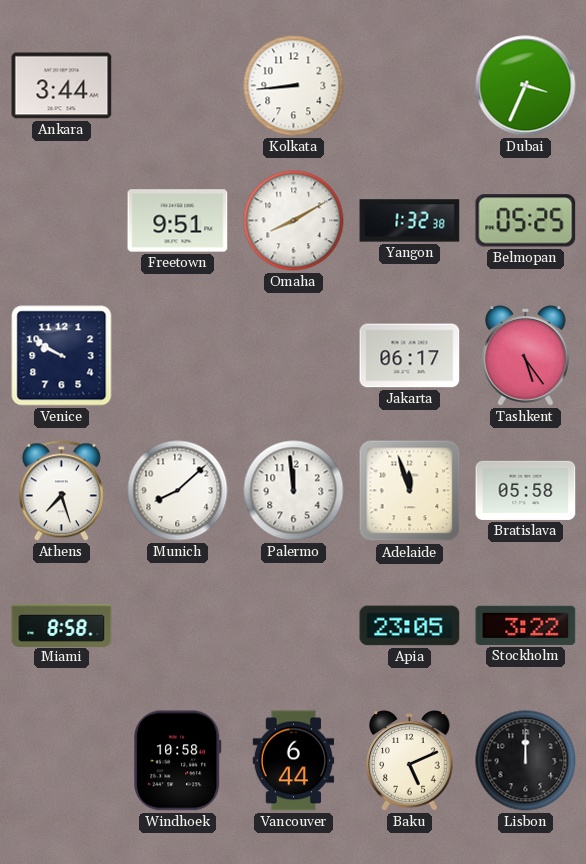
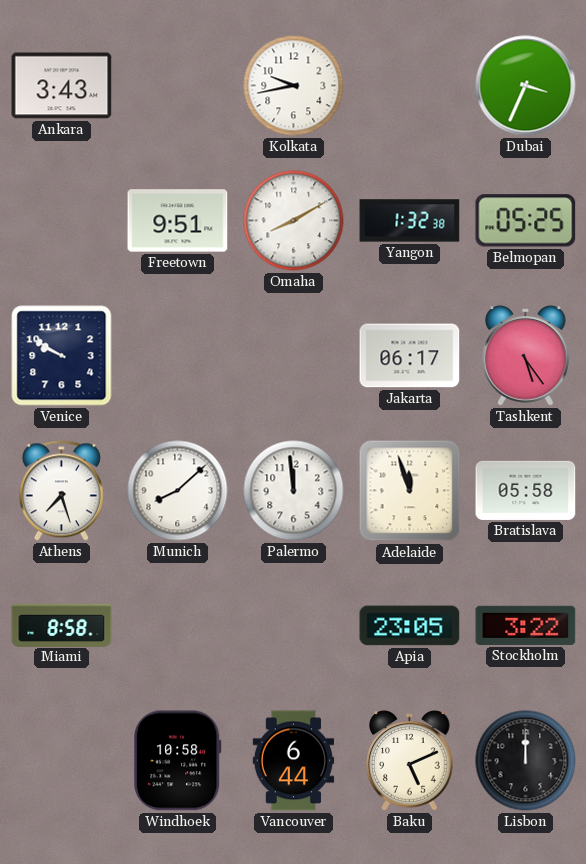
Ankara: 3:44 -> 3:43
Kolkata: 8:44 -> 9:43
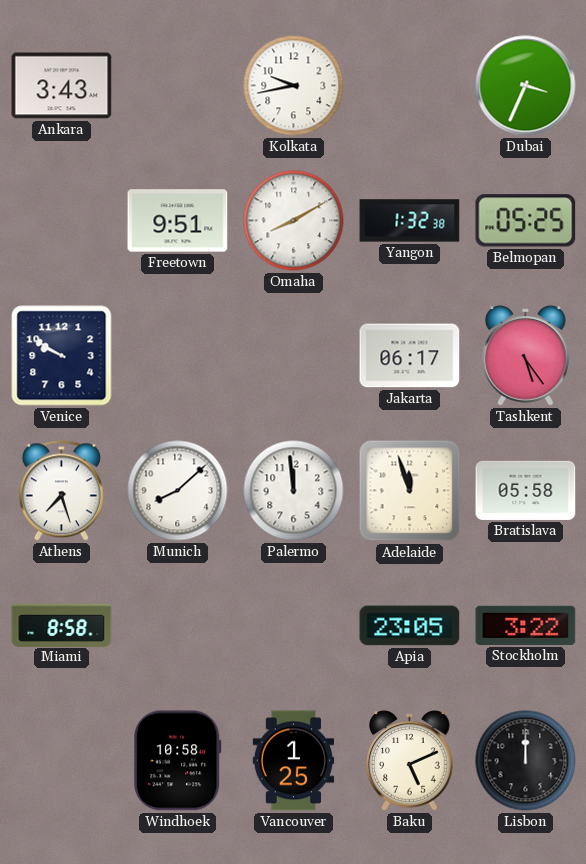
Vancouver: 6:44 -> 1:25
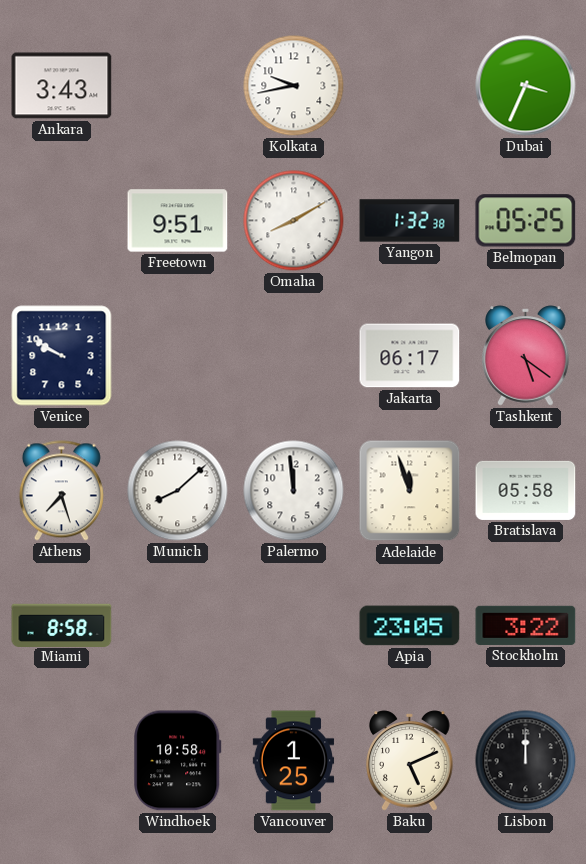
Tashkent: 5:24 -> 5:21
